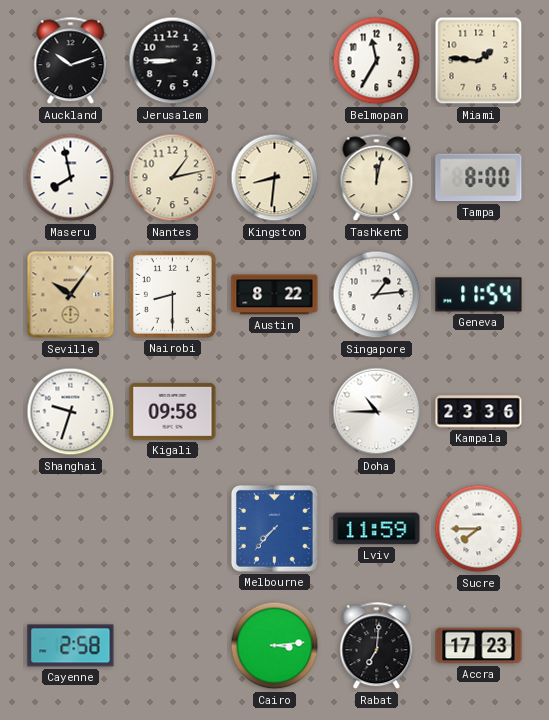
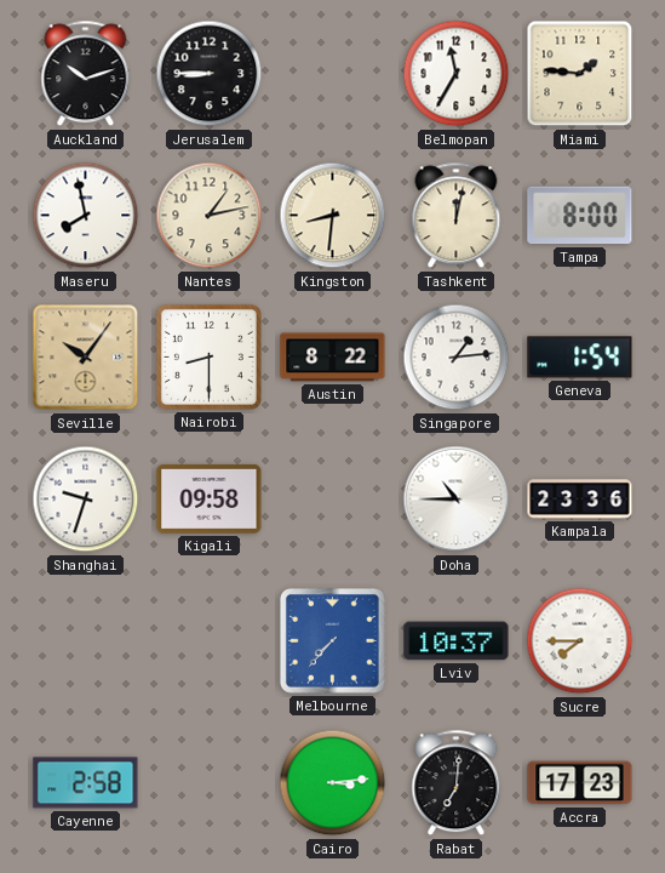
Geneva: 11:54 -> 1:54
Lviv: 11:59 -> 10:37
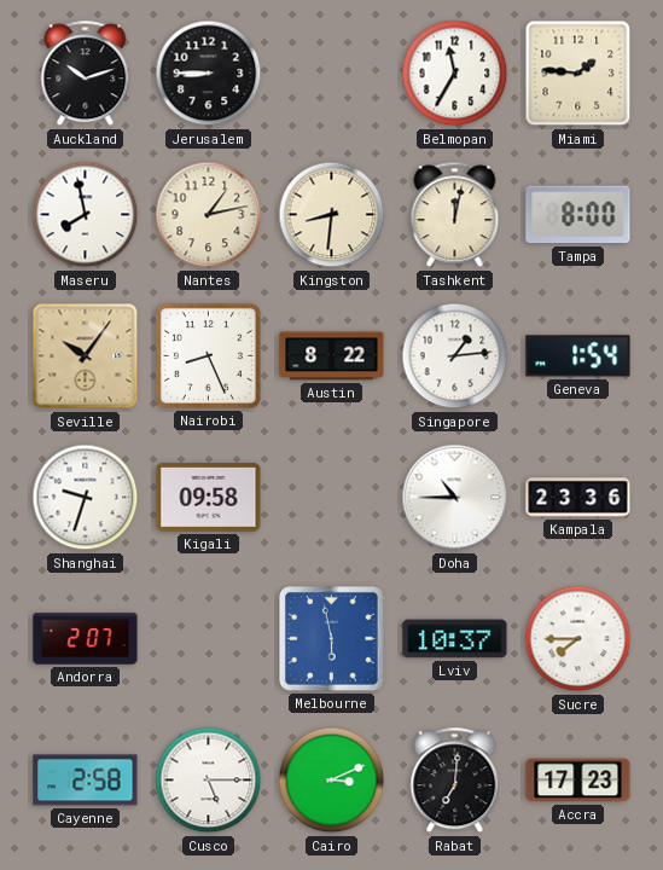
Nairobi: 8:30 -> 8:26
Andorra: none -> 2:07
Melbourne: 7:37 -> 5:58
Cusco: none -> 5:15
Cairo: 3:14 -> 3:11
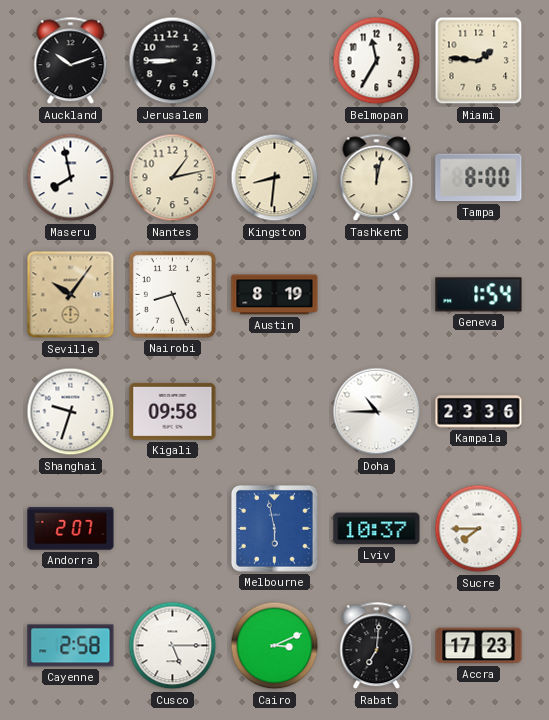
Austin: 8:22 -> 8:19
Singapore: 1:14 -> none
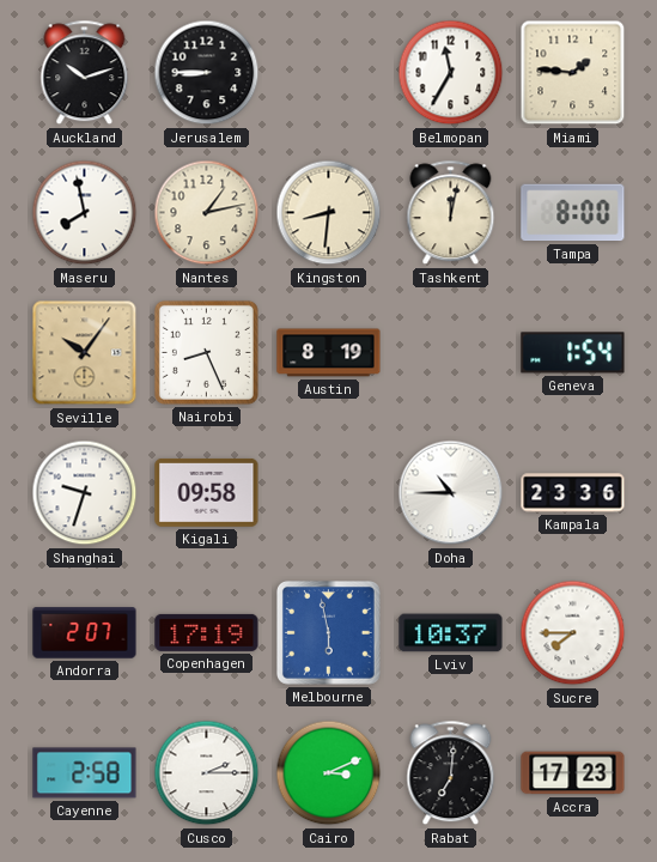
Copenhagen: none -> 17:19
Cusco: 5:15 -> 2:15
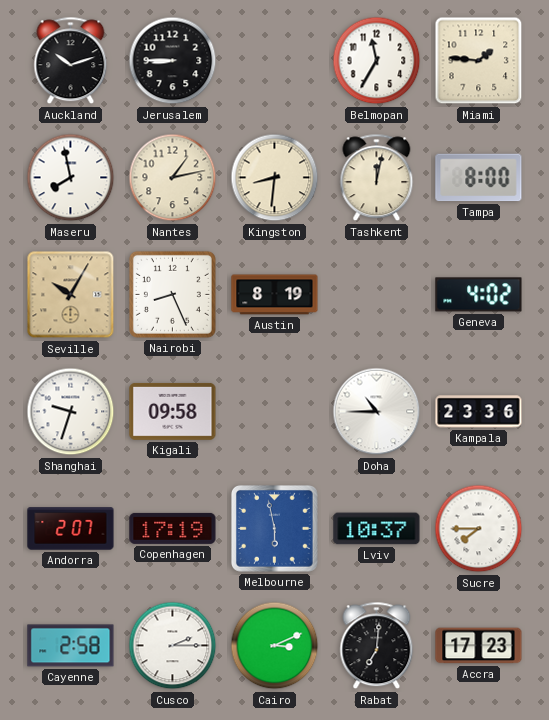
Seville: 10:06 -> 10:05
Geneva: 1:54 -> 4:02
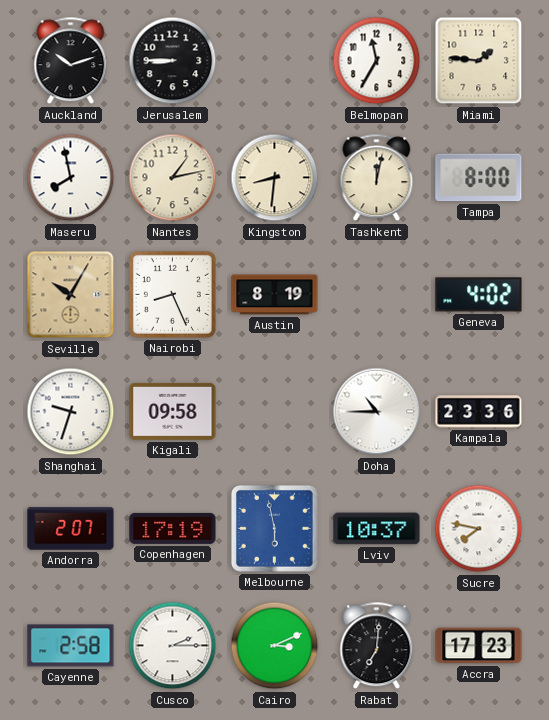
Sucre: 7:45 -> 7:47
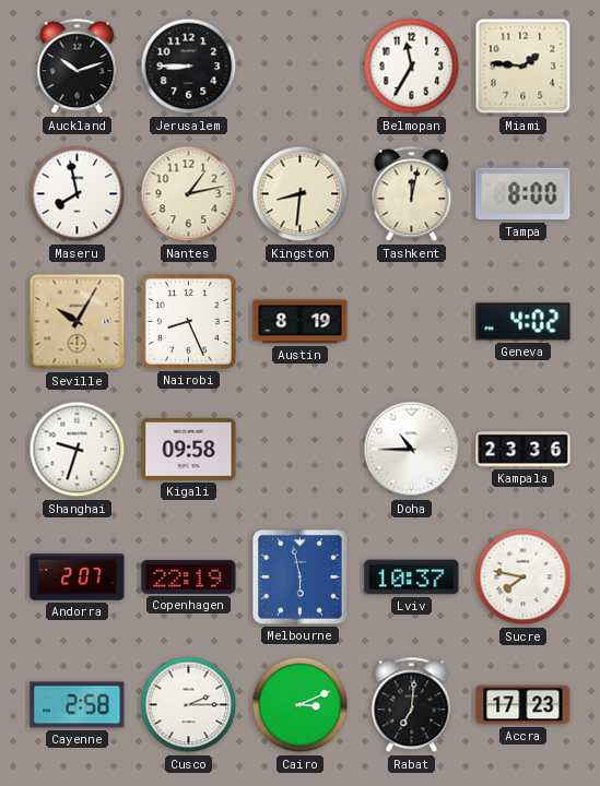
Copenhagen: 17:19 -> 22:19
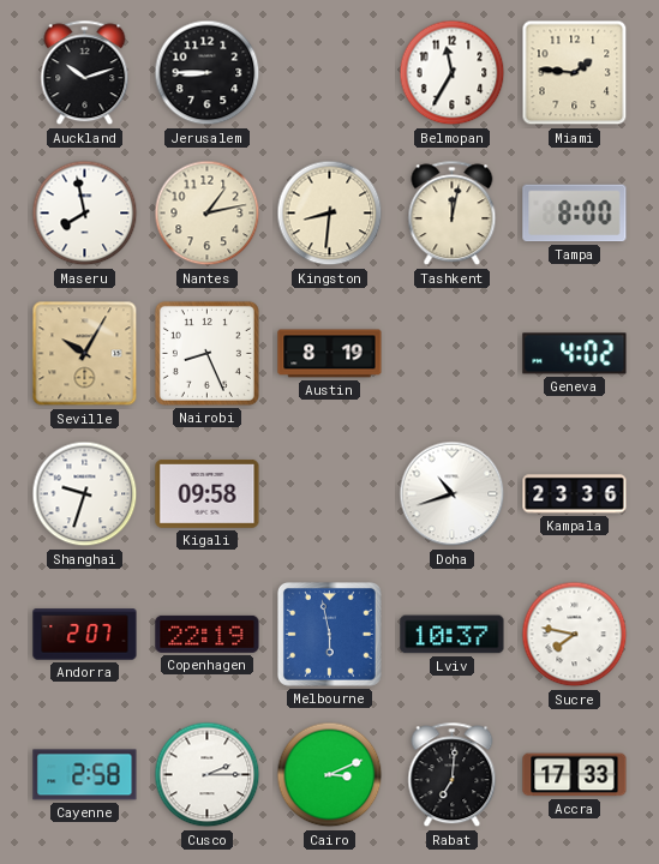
Doha: 10:45 -> 10:42
Accra: 17:23 -> 17:33
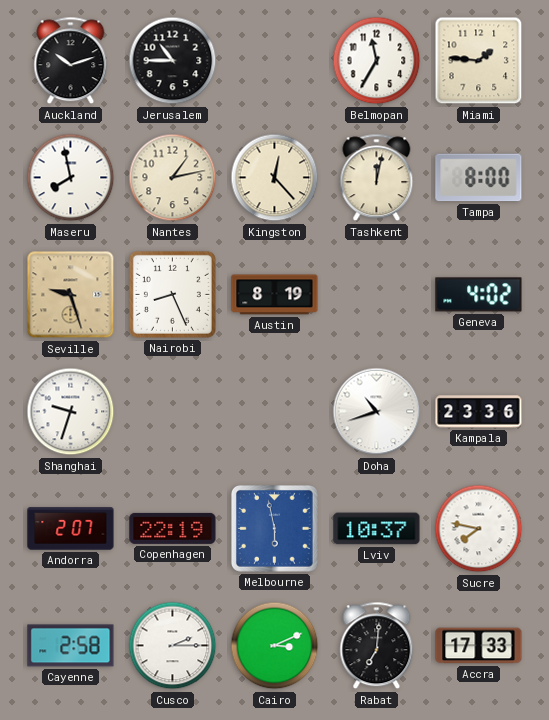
Jerusalem: 8:45 -> 10:45
Kingston: 8:31 -> 12:23
Seville: 10:05 -> 9:27
Kigali: 09:58 -> none
